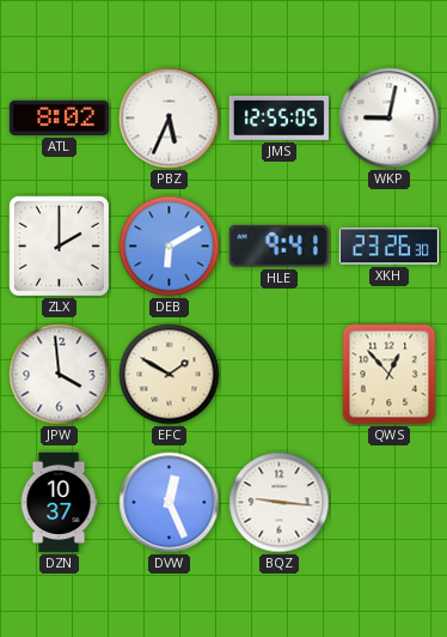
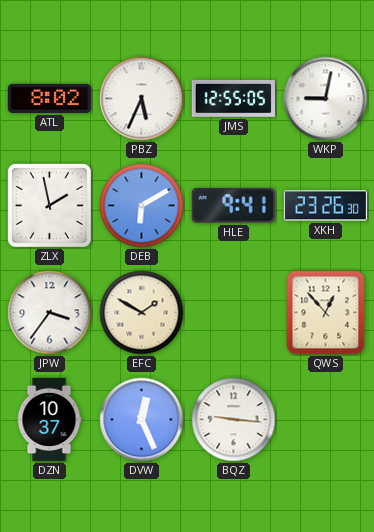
ZLX: 2:00 -> 1:58
JPW: 3:59 -> 3:36
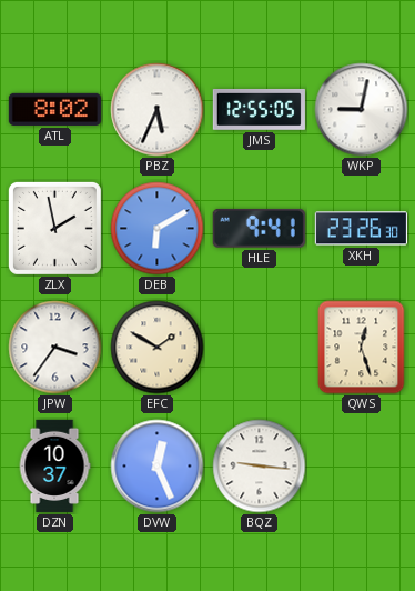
QWS: 12:53 -> 12:27
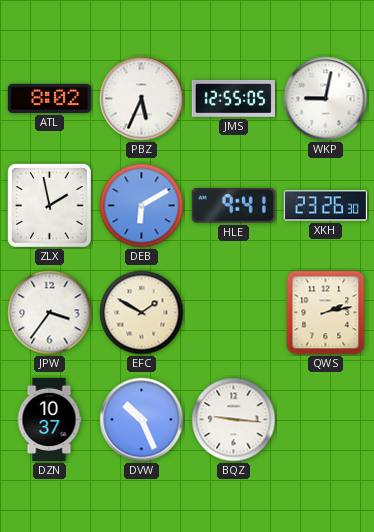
QWS: 12:27 -> 2:13
DVW: 12:26 -> 10:26
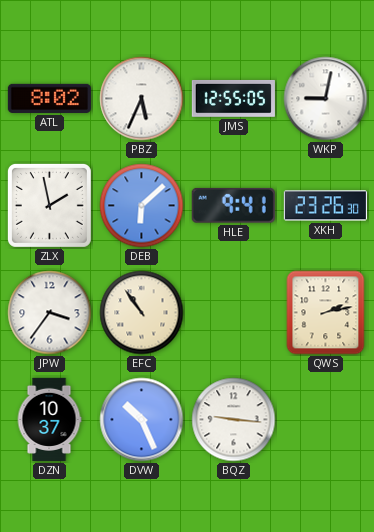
DEB: 6:10 -> 6:08
EFC: 1:50 -> 10:54
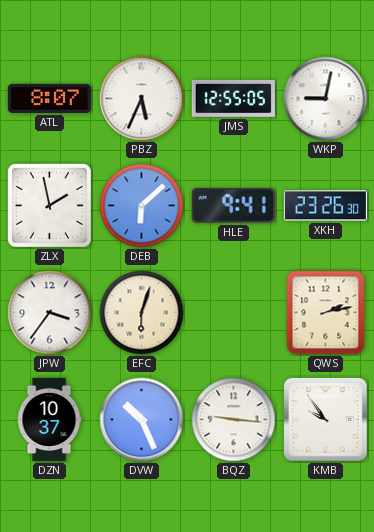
ATL: 8:02 -> 8:07
EFC: 10:54 -> 6:03
KMB: none -> 9:54
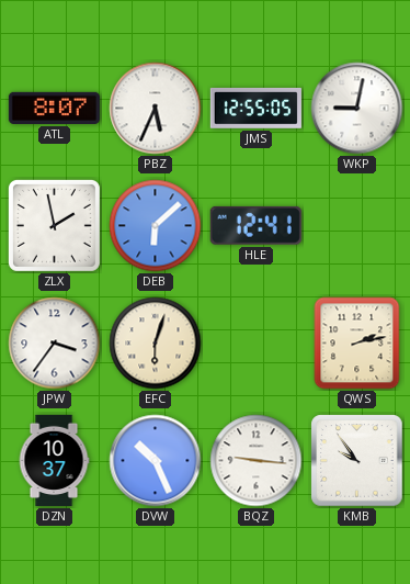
HLE: 9:41 -> 12:41
XKH: 23:26 -> none
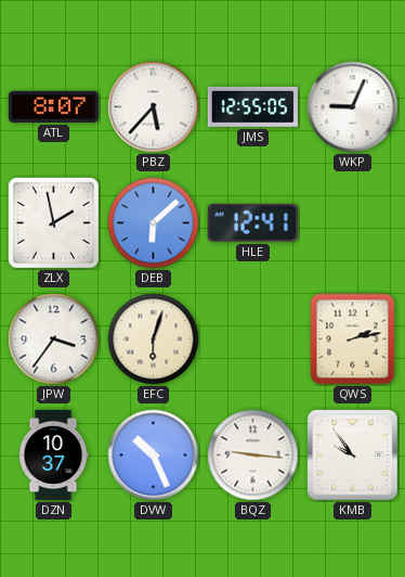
PBZ: 5:34 -> 5:37
WKP: 9:02 -> 9:04
